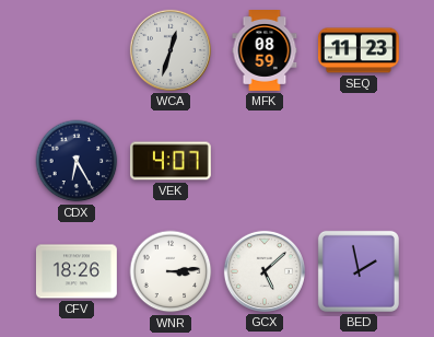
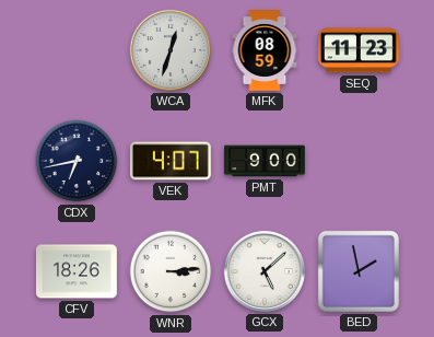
CDX: 6:25 -> 6:43
PMT: none -> 9:00
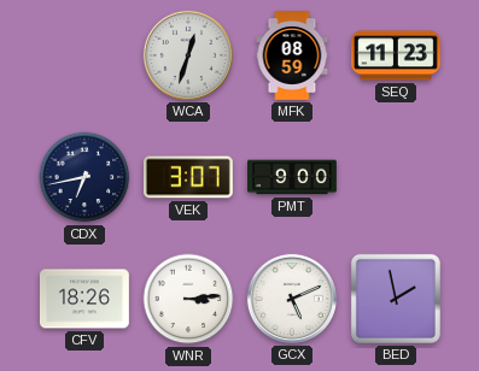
VEK: 4:07 -> 3:07
GCX: 5:08 -> 5:11
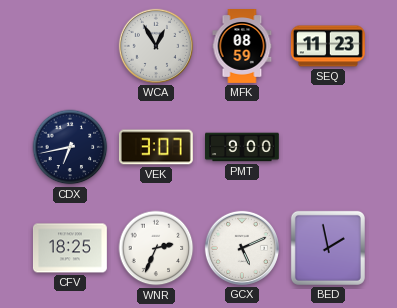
WCA: 12:33 -> 12:55
CFV: 18:26 -> 18:25
WNR: 3:14 -> 2:34
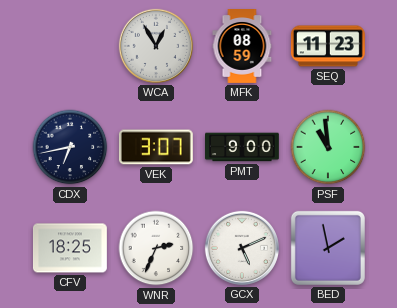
PSF: none -> 10:59
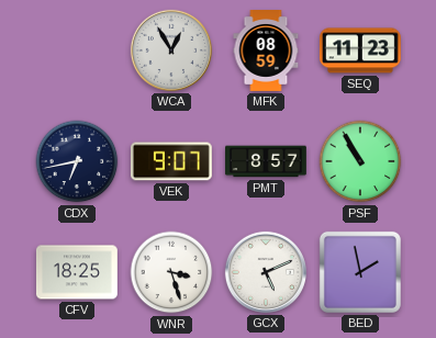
VEK: 3:07 -> 9:07
PMT: 9:00 -> 8:57
PSF: 10:59 -> 10:55
WNR: 2:34 -> 3:27
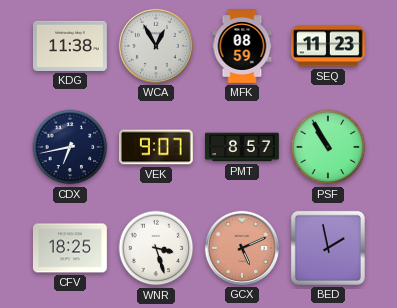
KDG: none -> 11:38
GCX dial: white -> salmon
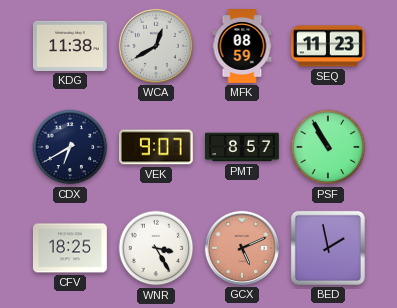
WCA: 12:55 -> 12:40
CDX: 6:43 -> 6:40
WNR: 3:27 -> 3:25
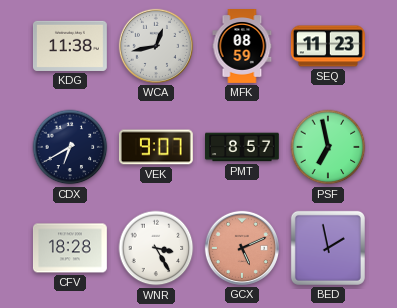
WCA: 12:40 -> 12:43
PSF: 10:55 -> 6:58
CFV: 18:25 -> 18:28
